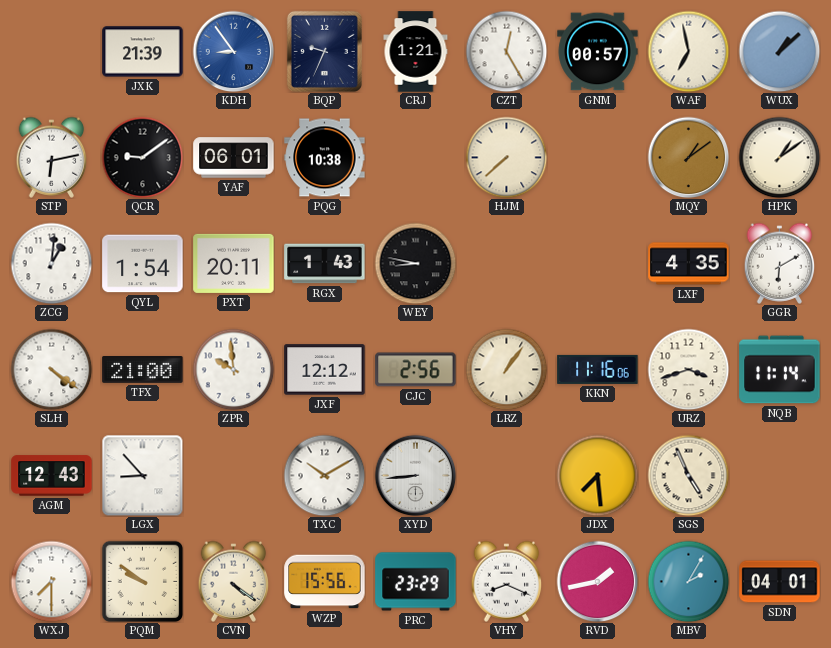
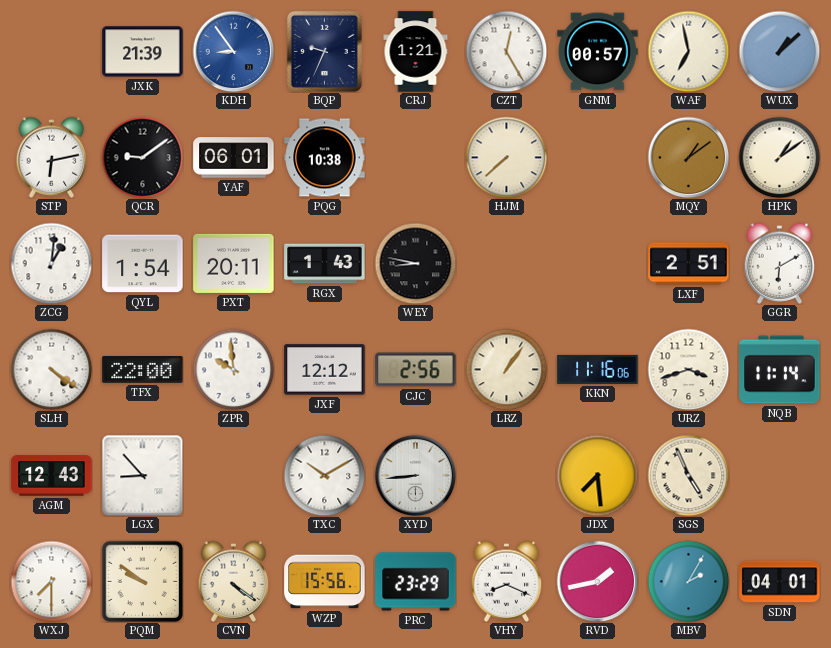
LXF: 4:35 -> 2:51
TFX: 21:00 -> 22:00
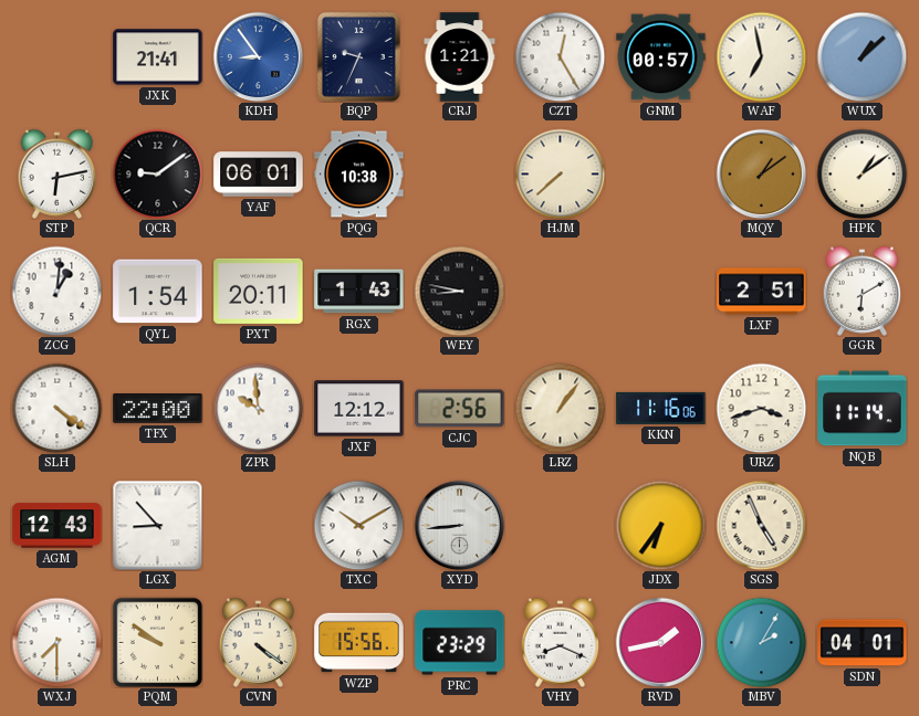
JXK: 21:39 -> 21:41
JDX: 7:29 -> 6:36
